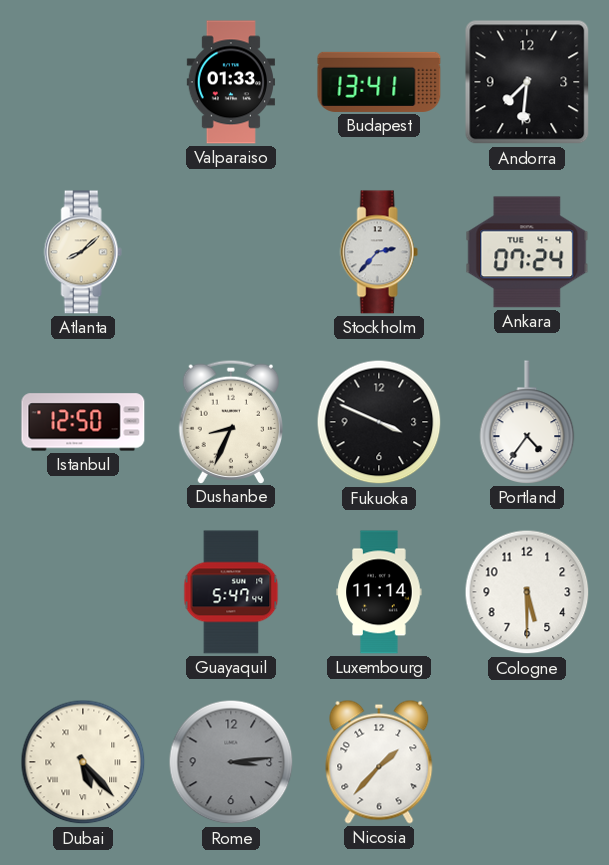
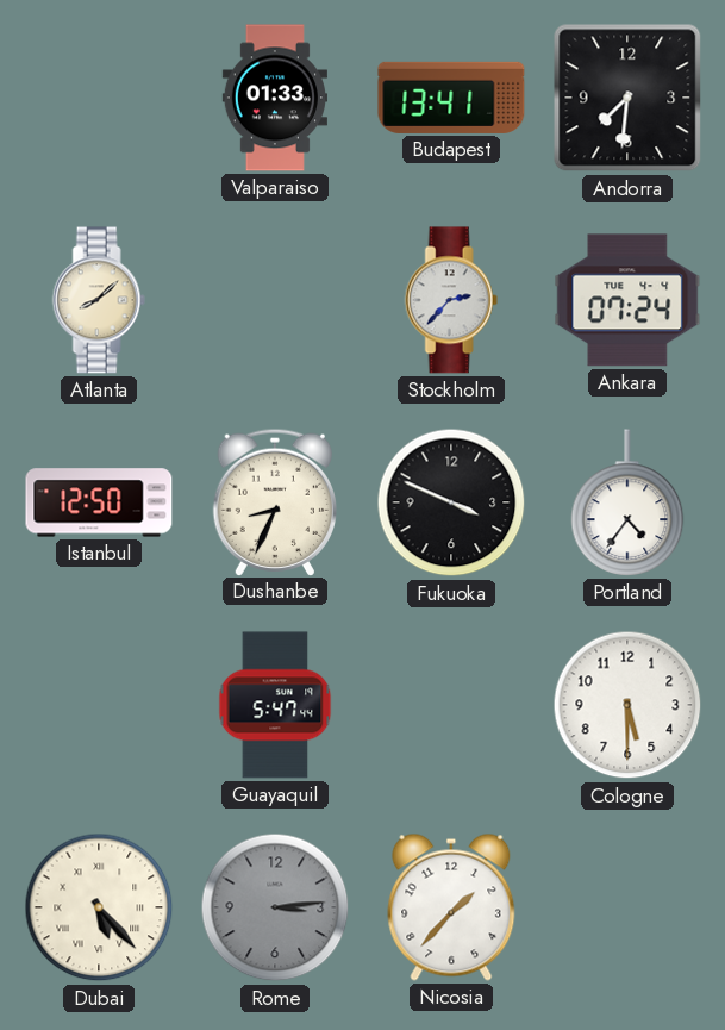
Luxembourg: 11:14 -> none
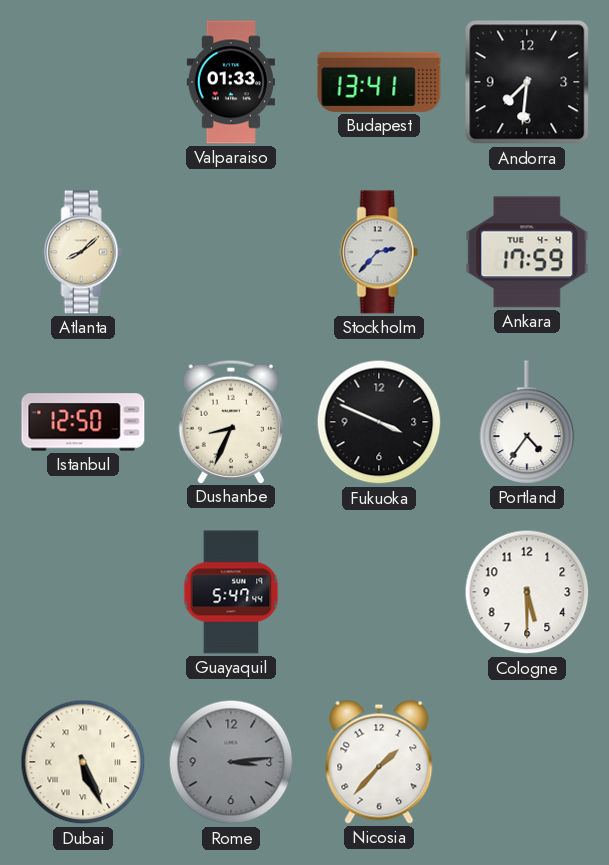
Ankara: 07:24 -> 17:59
Dubai: 5:23 -> 5:26
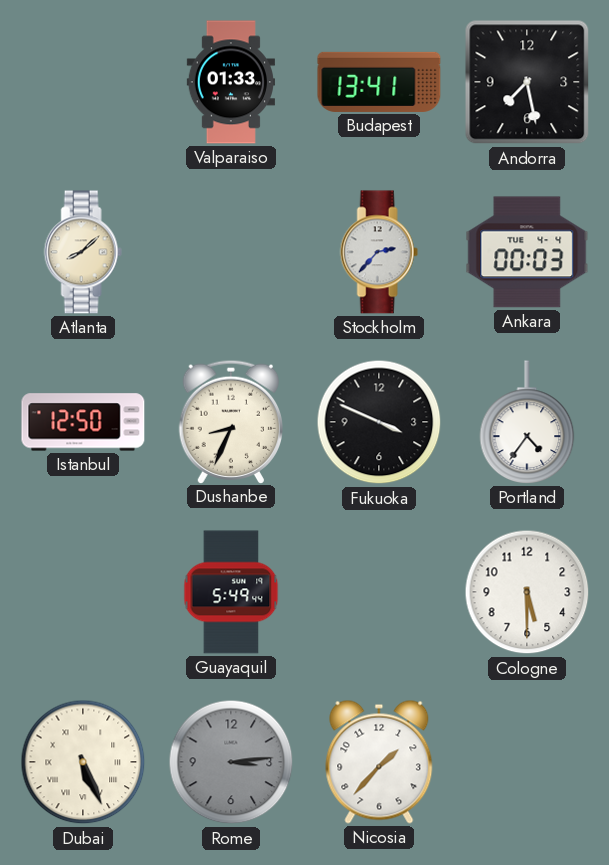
Andorra: 7:31 -> 7:28
Ankara: 17:59 -> 00:03
Guayaquil: 5:47 -> 5:49
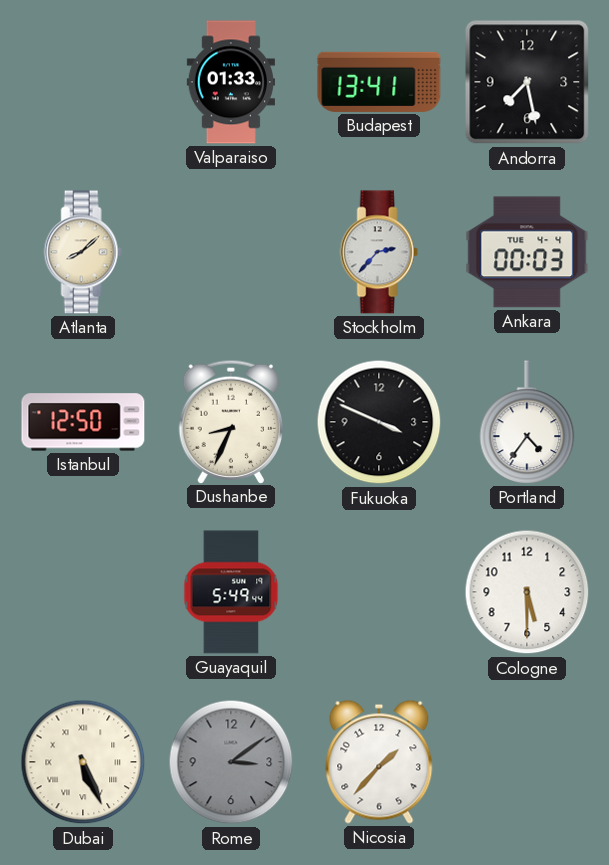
Rome: 3:14 -> 3:09
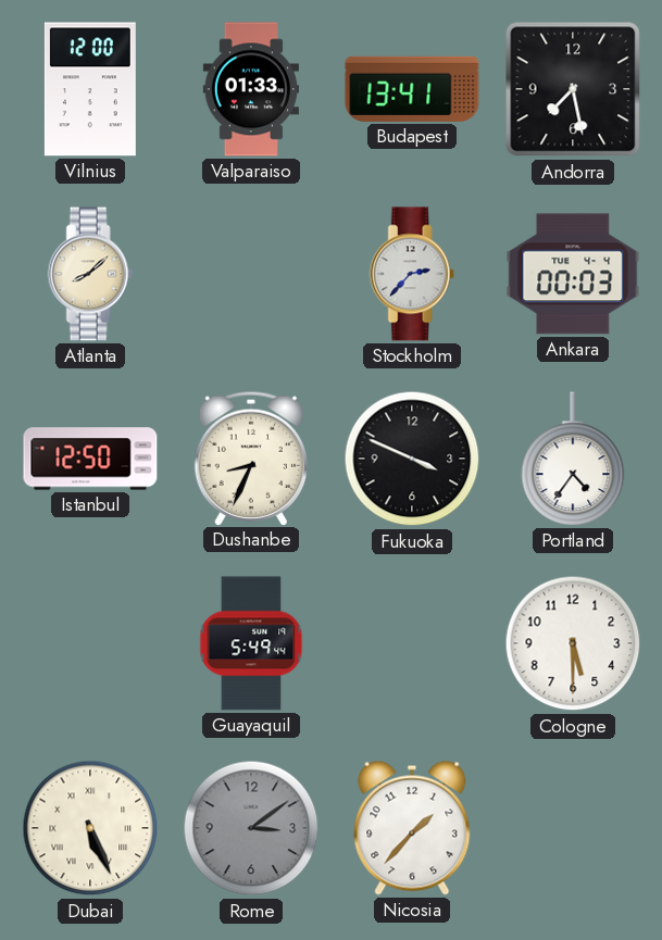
Vilnius: none -> 12:00
